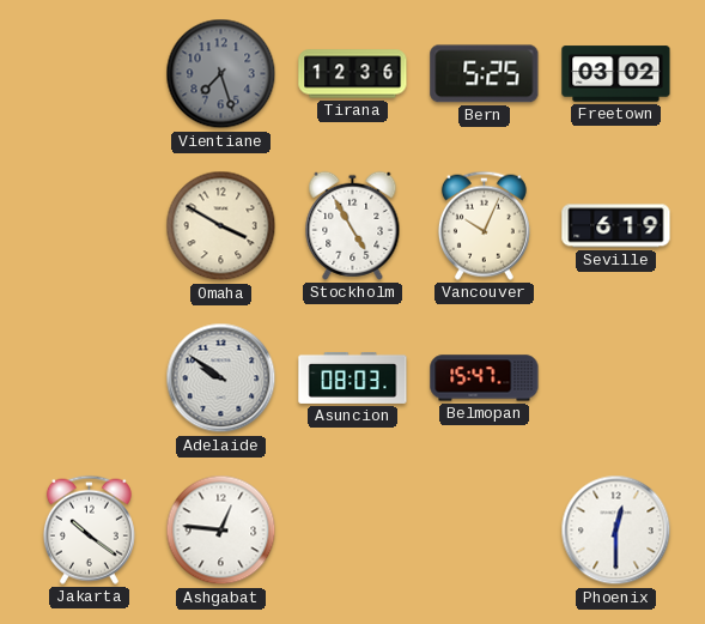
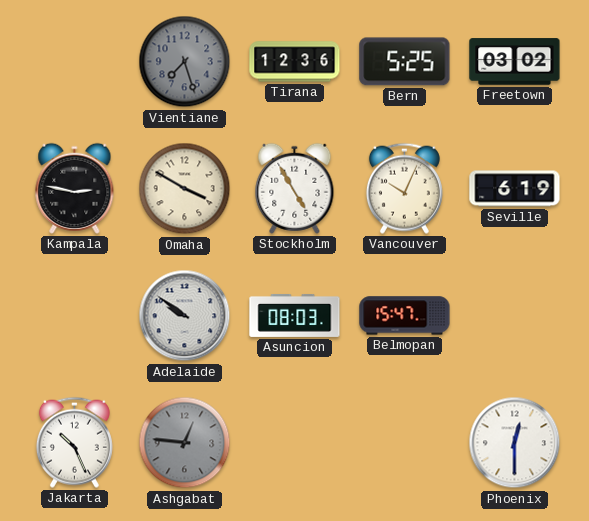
Kampala: none -> 2:47
Jakarta: 10:21 -> 10:26
Ashgabat dial: white -> grey
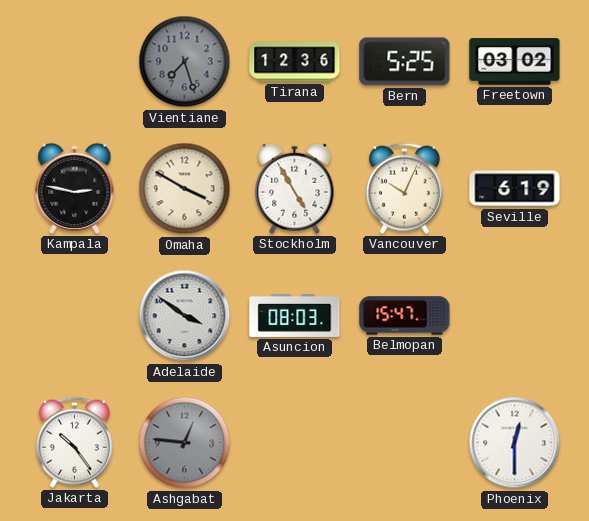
Adelaide: 9:51 -> 3:51
Jakarta: 10:26 -> 10:24
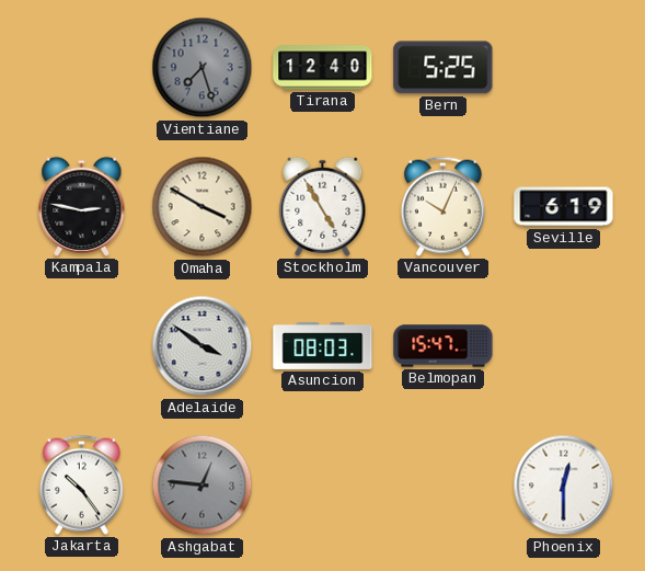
Tirana: 12:36 -> 12:40
Freetown: 03:02 -> none
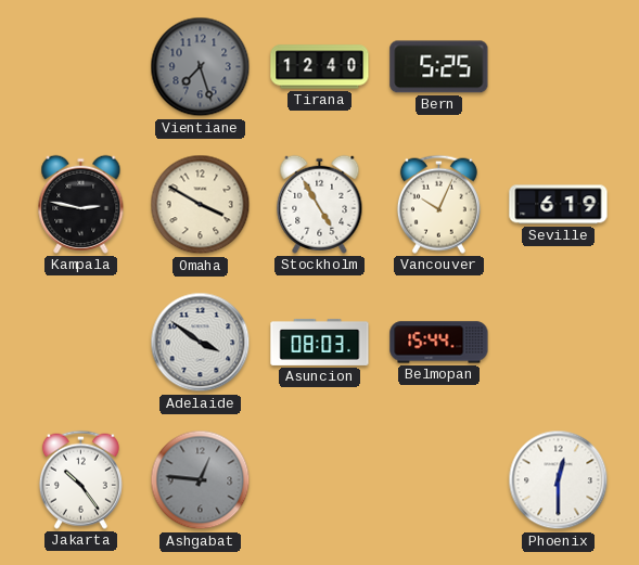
Belmopan: 15:47 -> 15:44
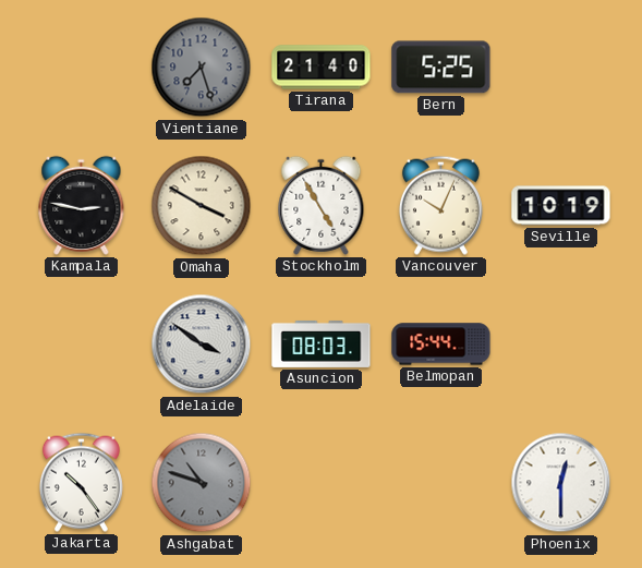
Tirana: 12:40 -> 21:40
Seville: 6:19 -> 10:19
Ashgabat: 12:46 -> 10:48
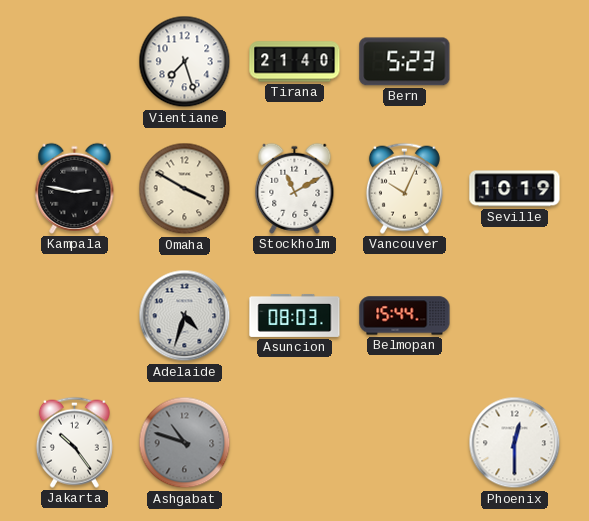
Vientiane dial: grey -> white
Bern: 5:25 -> 5:23
Stockholm: 4:55 -> 11:10
Adelaide: 3:51 -> 4:33
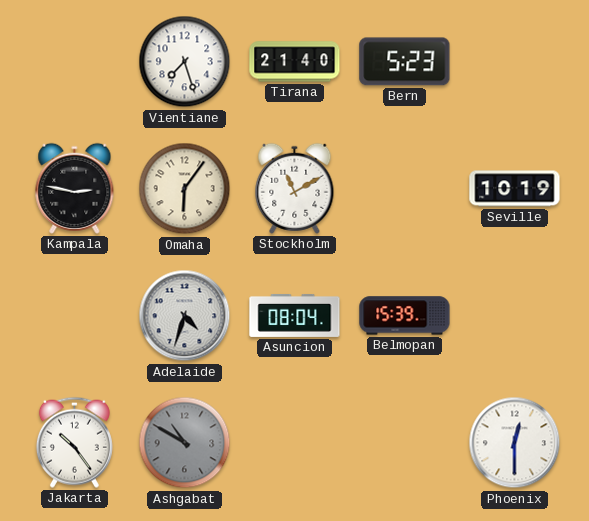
Omaha: 3:50 -> 6:06
Vancouver: 10:04 -> none
Asuncion: 08:03 -> 08:04
Belmopan: 15:44 -> 15:39
Ashgabat: 10:48 -> 10:50
